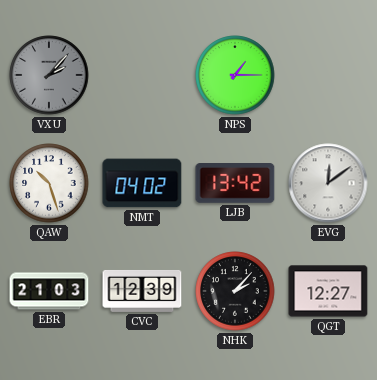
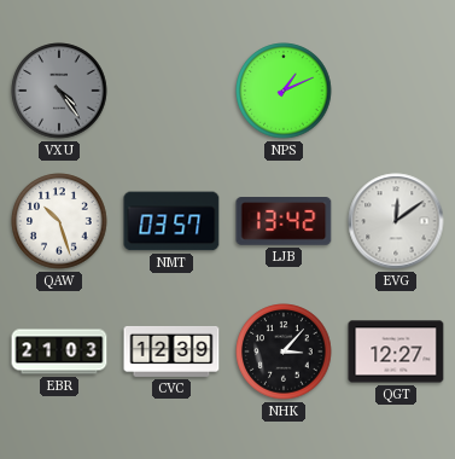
VXU: 2:07 -> 4:24
NPS: 1:15 -> 1:11
NMT: 04:02 -> 03:57
NHK: 2:07 -> 3:07
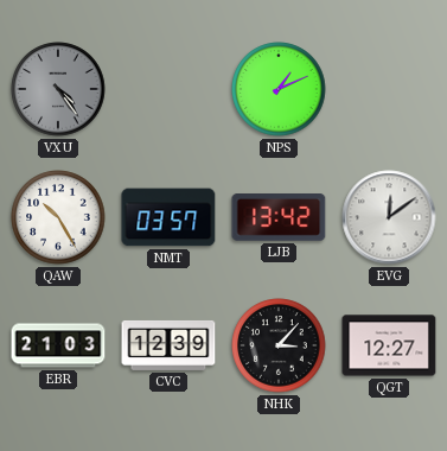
QAW: 10:27 -> 10:25
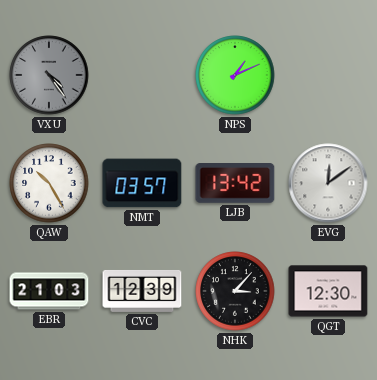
QGT: 12:27 -> 12:30
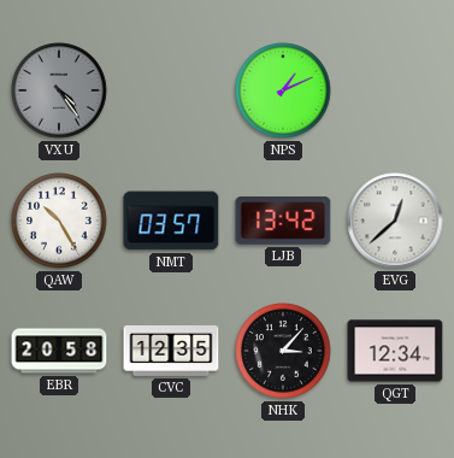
EVG: 12:09 -> 12:38
EBR: 21:03 -> 20:58
CVC: 12:39 -> 12:35
QGT: 12:30 -> 12:34
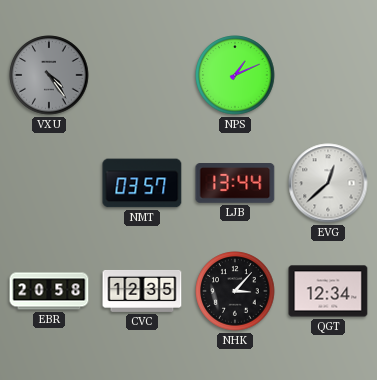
QAW: 10:25 -> none
LJB: 13:42 -> 13:44
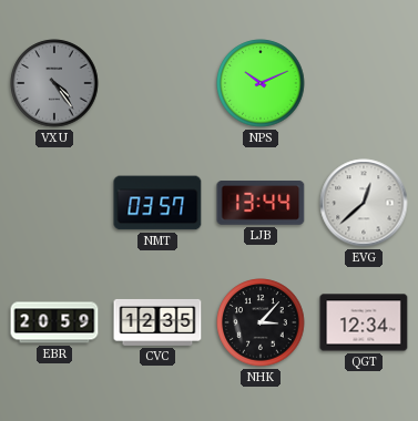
NPS: 1:11 -> 10:11
EBR: 20:58 -> 20:59
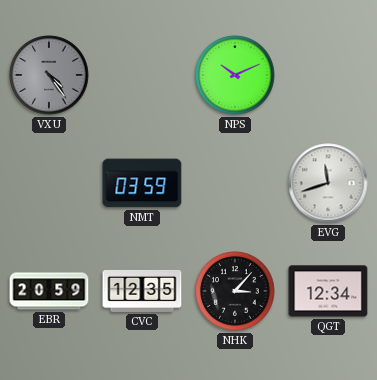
NMT: 03:57 -> 03:59
LJB: 13:44 -> none
EVG: 12:38 -> 11:42
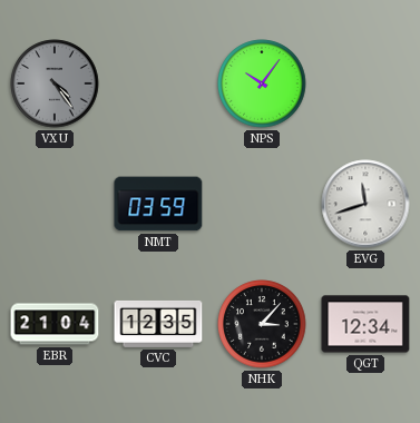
NPS: 10:11 -> 10:06
EBR: 20:59 -> 21:04
